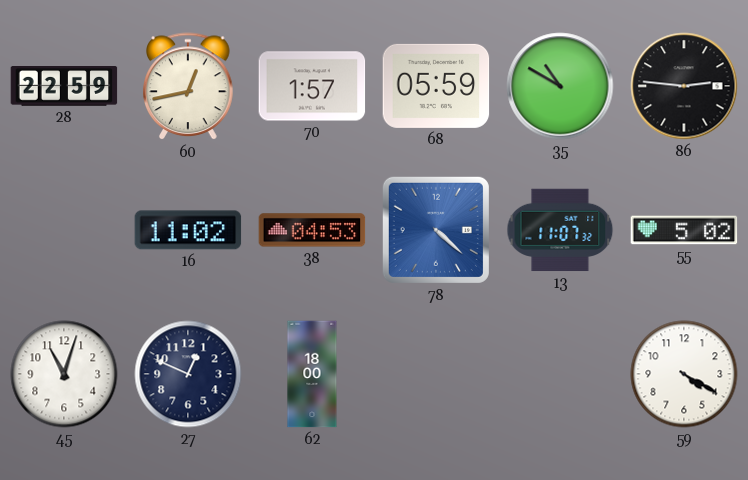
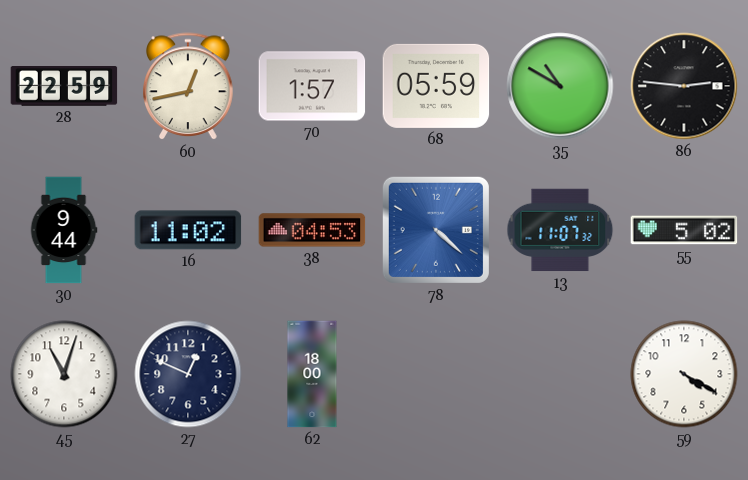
30: none -> 9:44
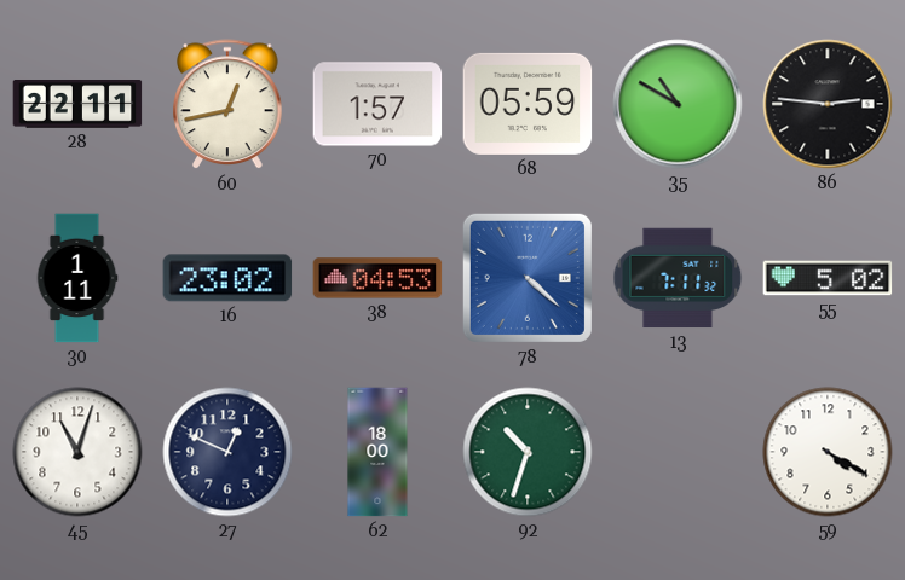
28: 22:59 -> 22:11
30: 9:44 -> 1:11
16: 11:02 -> 23:02
13: 11:07 -> 7:11
92: none -> 10:33
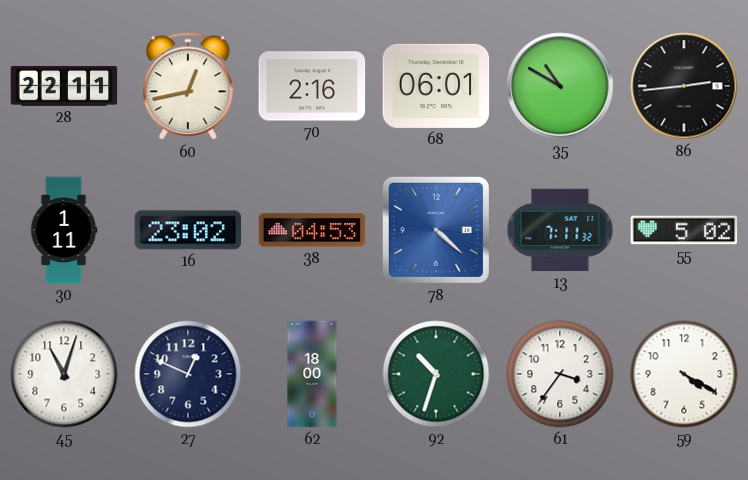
70: 1:57 -> 2:16
68: 05:59 -> 06:01
86: 2:46 -> 2:44
61: none -> 3:36
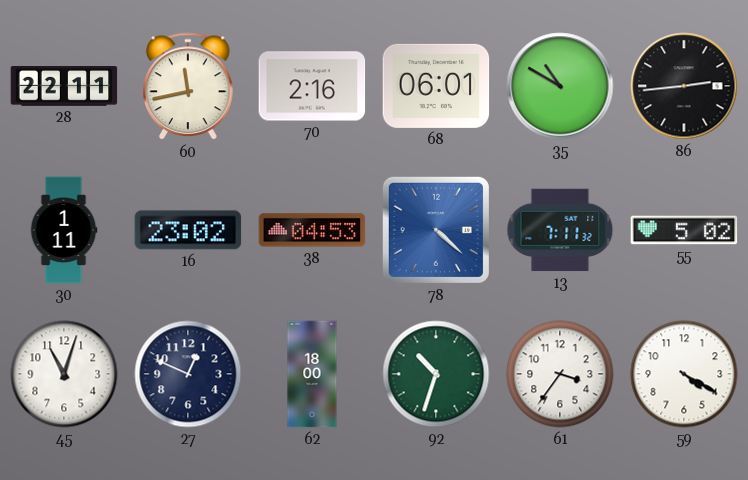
60: 12:43 -> 11:43
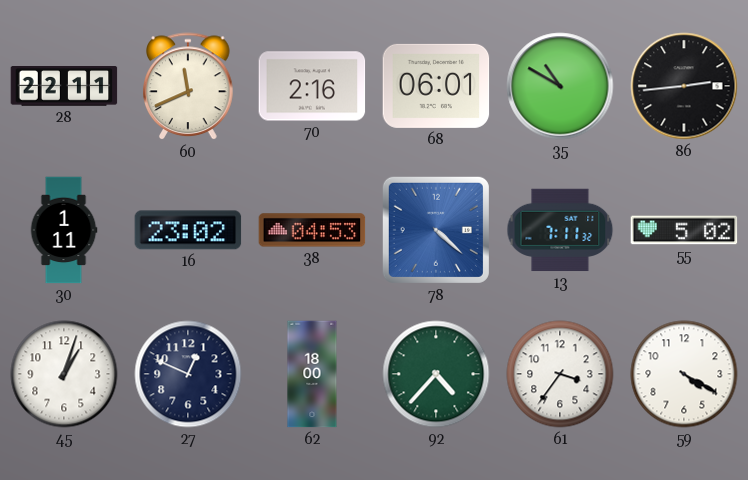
60: 11:43 -> 11:41
45: 11:03 -> 1:03
92: 10:33 -> 4:37
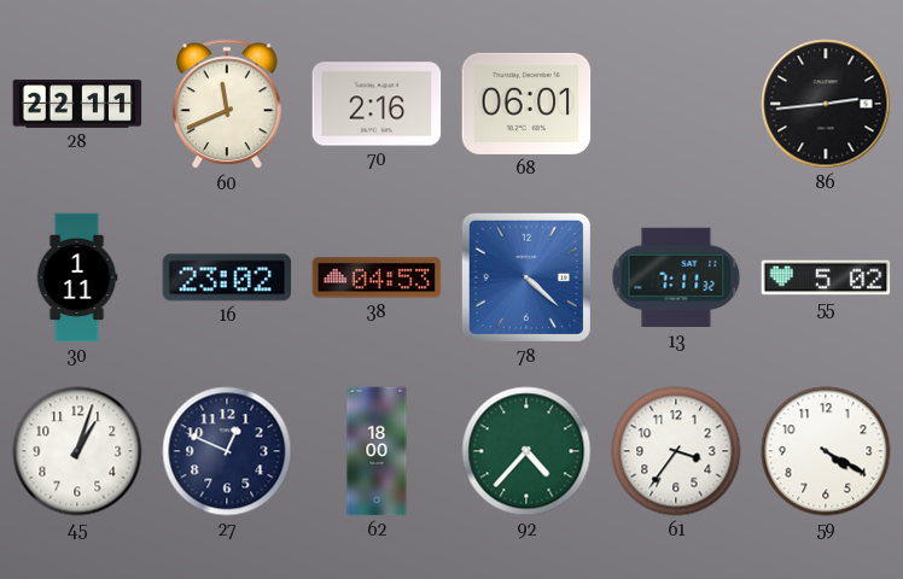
35: 10:50 -> none
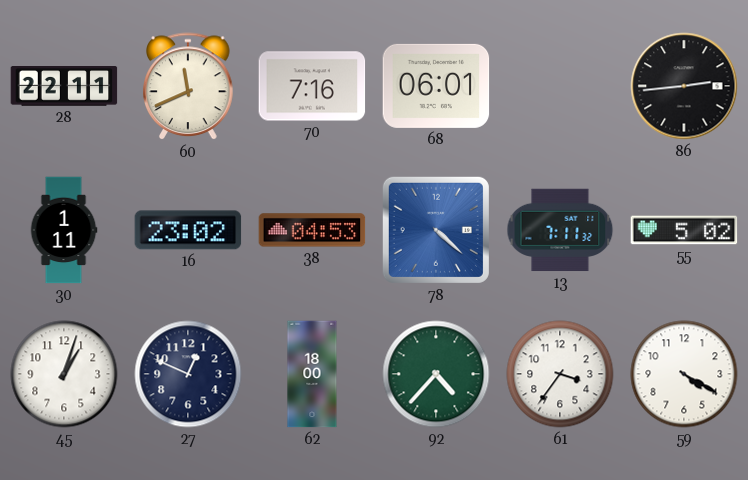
70: 2:16 -> 7:16
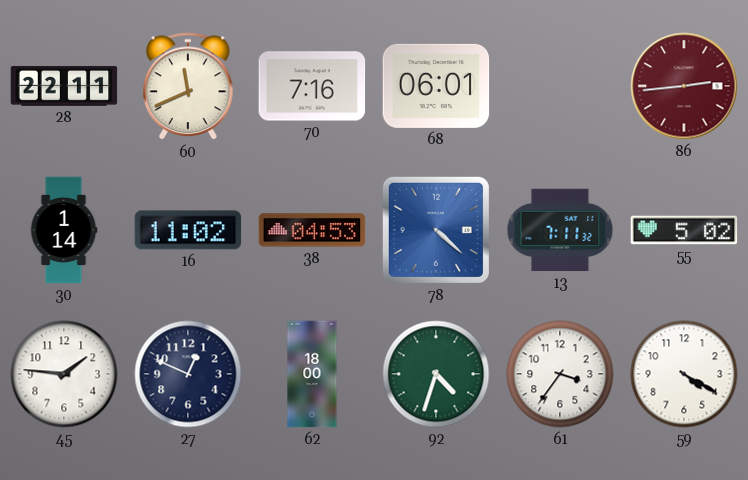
86 dial: black -> burgundy
30: 1:11 -> 1:14
16: 23:02 -> 11:02
45: 1:03 -> 1:46
92: 4:37 -> 4:33
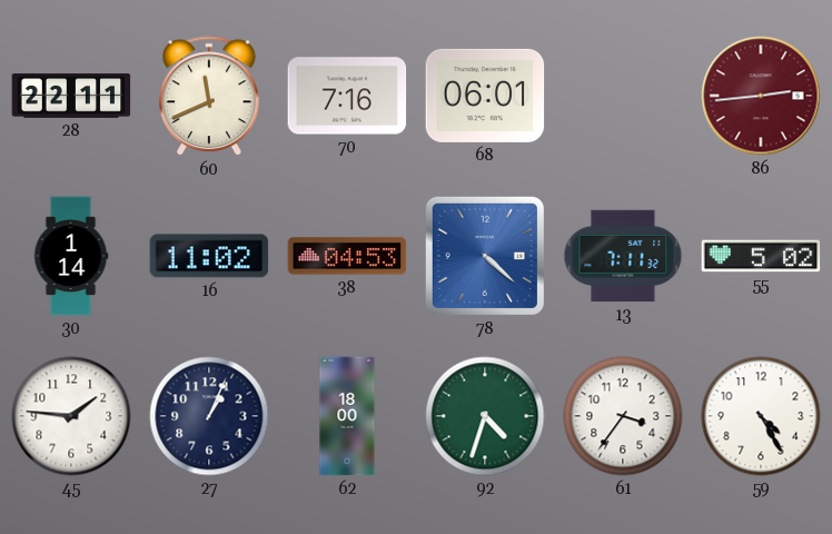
27: 12:49 -> 1:04
59: 4:20 -> 4:25
